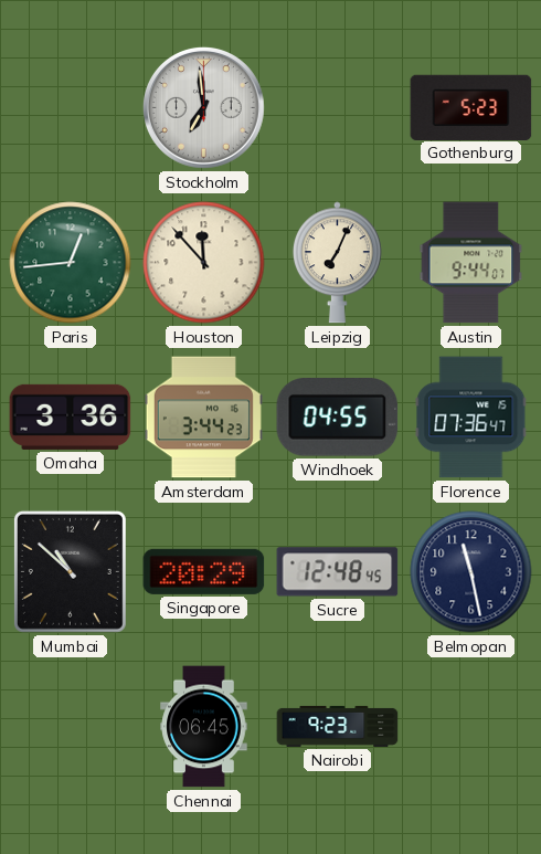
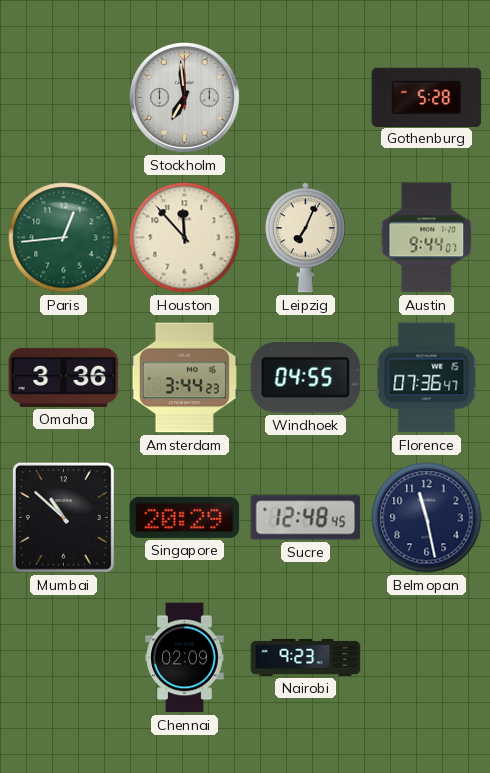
Gothenburg: 5:23 -> 5:28
Chennai: 06:45 -> 02:09
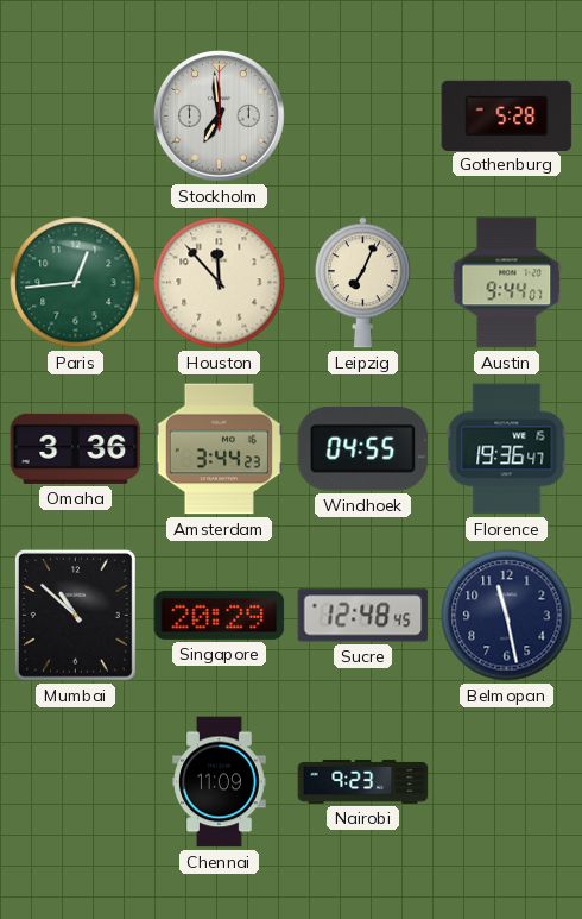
Florence: 07:36 -> 19:36
Chennai: 02:09 -> 11:09
